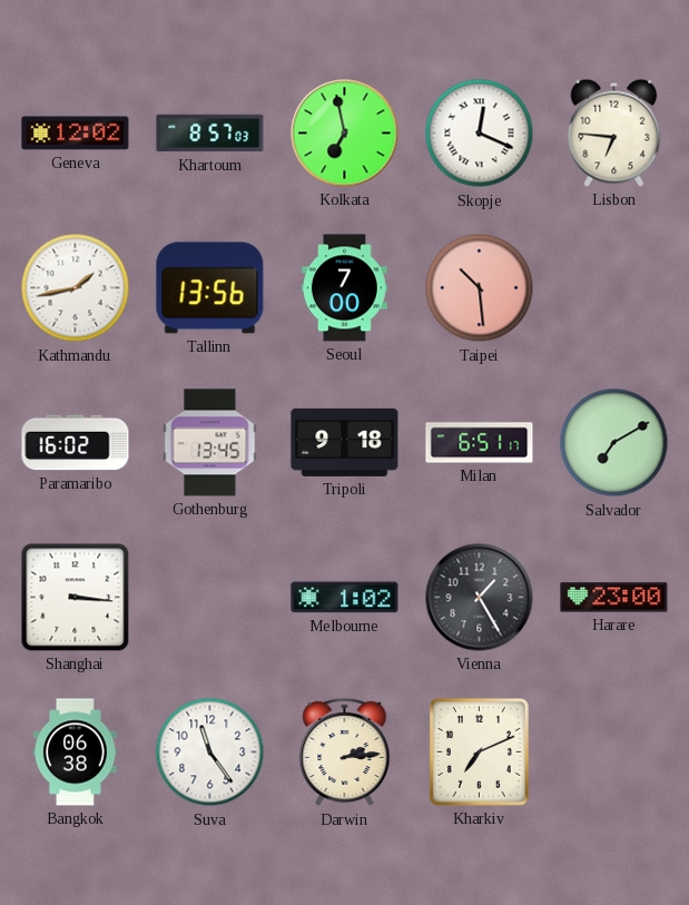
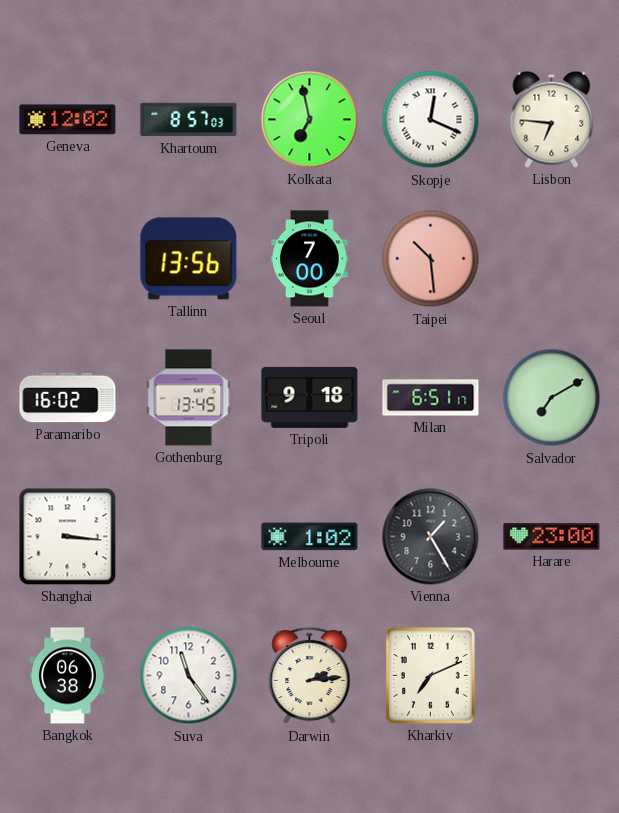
Kathmandu: 1:43 -> none
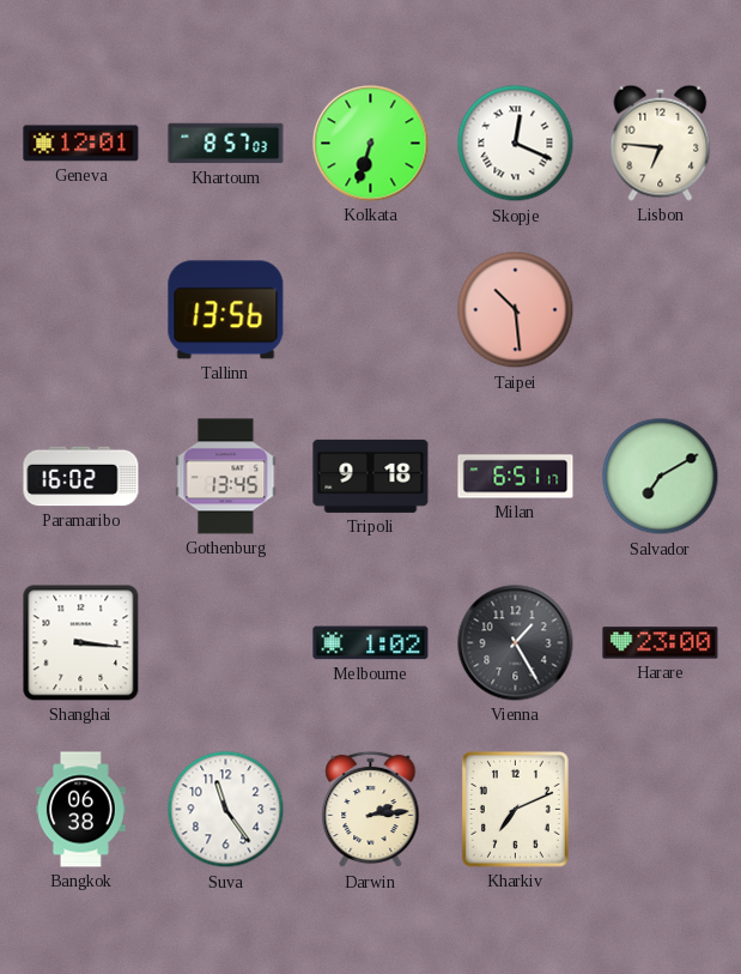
Geneva: 12:02 -> 12:01
Kolkata: 6:58 -> 6:33
Seoul: 7:00 -> none
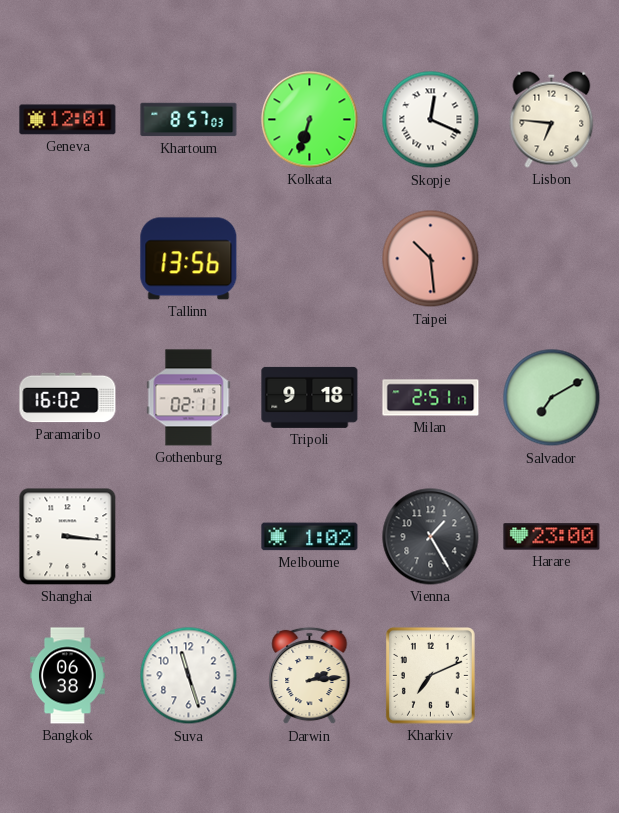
Gothenburg: 13:45 -> 02:11
Milan: 6:51 -> 2:51
Suva: 11:24 -> 11:27
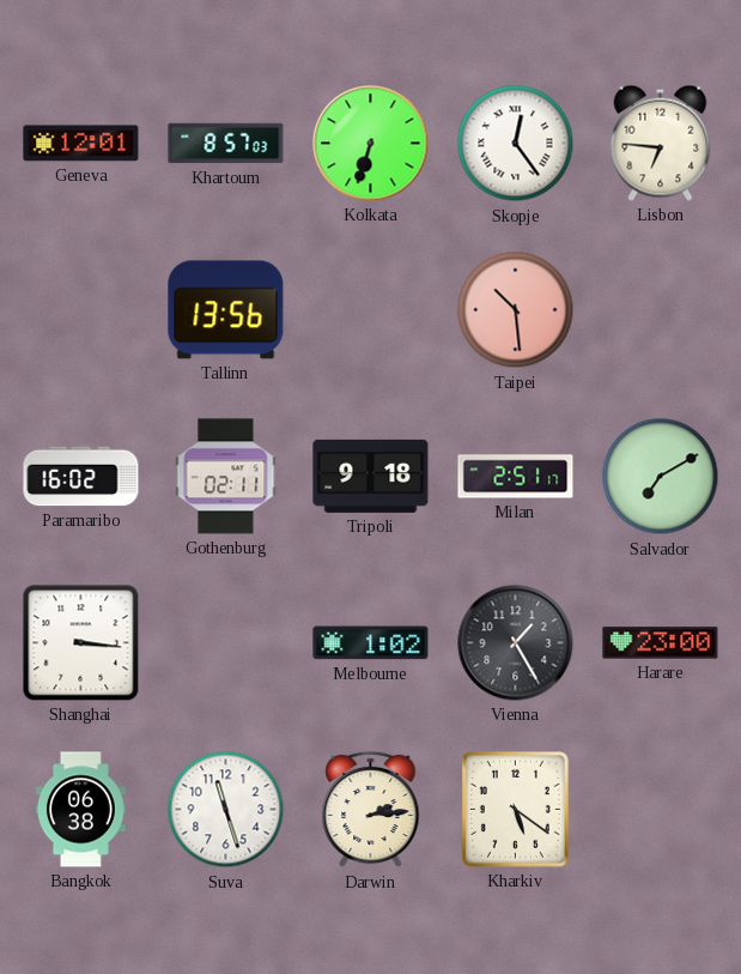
Skopje: 12:19 -> 12:24
Kharkiv: 7:11 -> 5:21
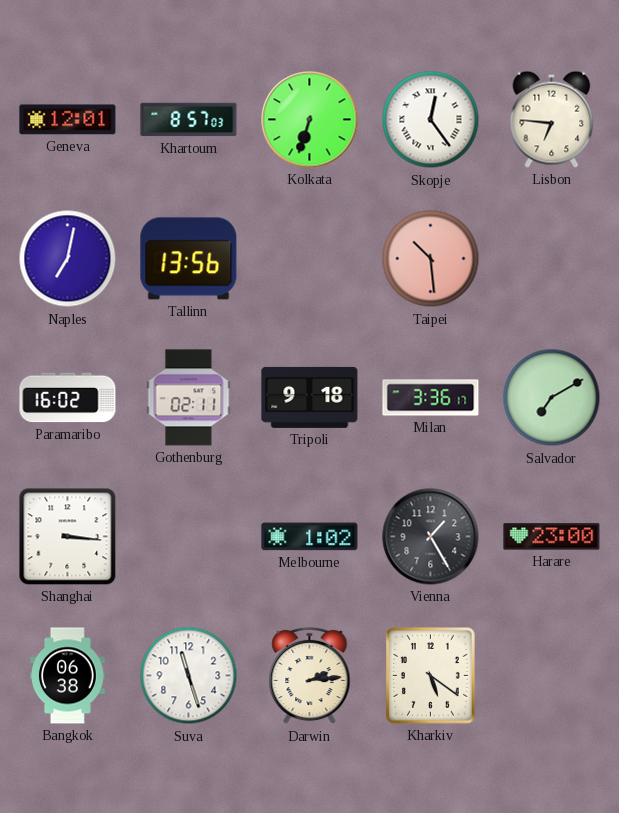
Naples: none -> 7:02
Milan: 2:51 -> 3:36
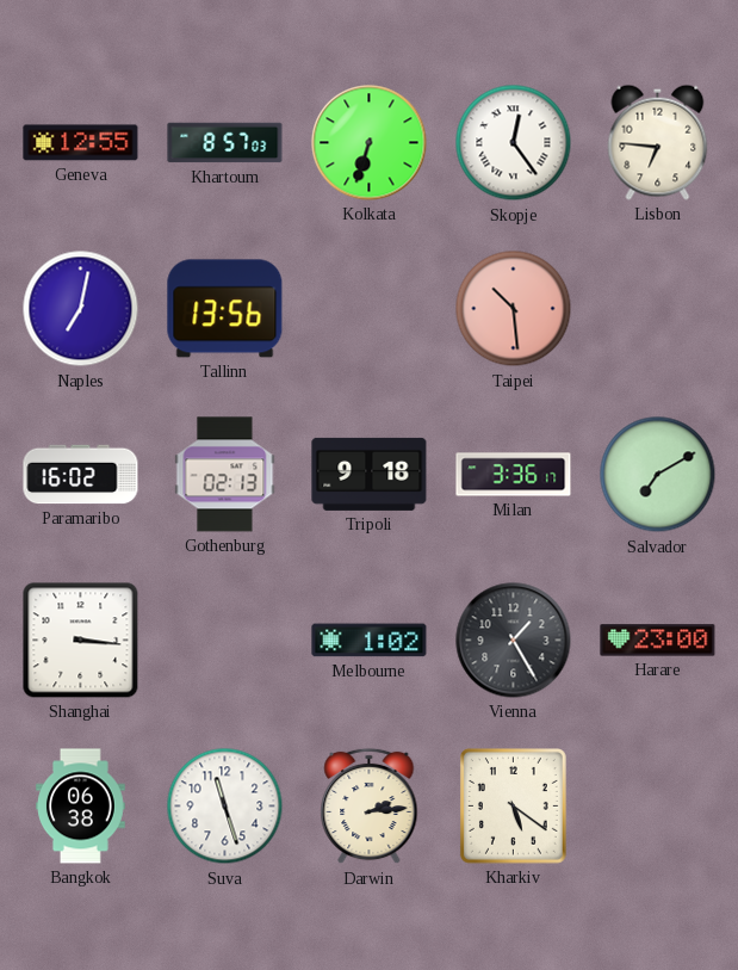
Geneva: 12:01 -> 12:55
Gothenburg: 02:11 -> 02:13
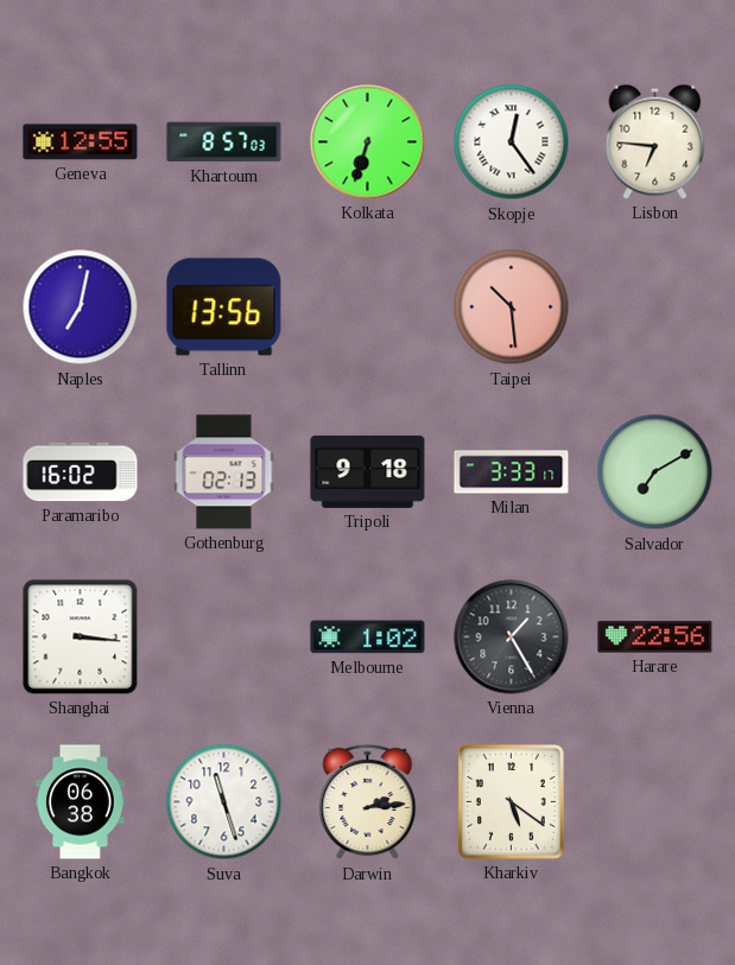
Milan: 3:36 -> 3:33
Harare: 23:00 -> 22:56
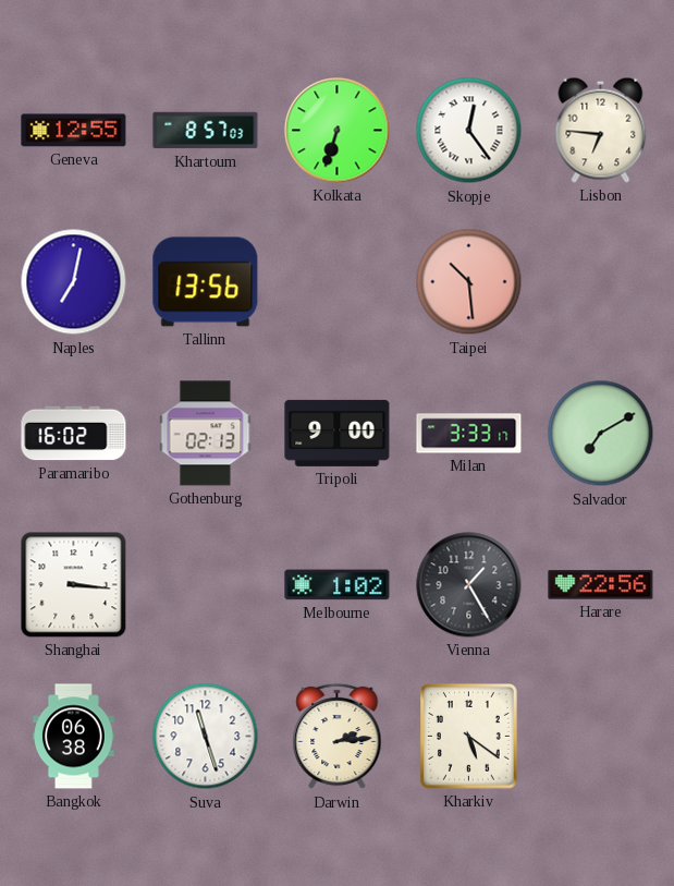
Tripoli: 9:18 -> 9:00
